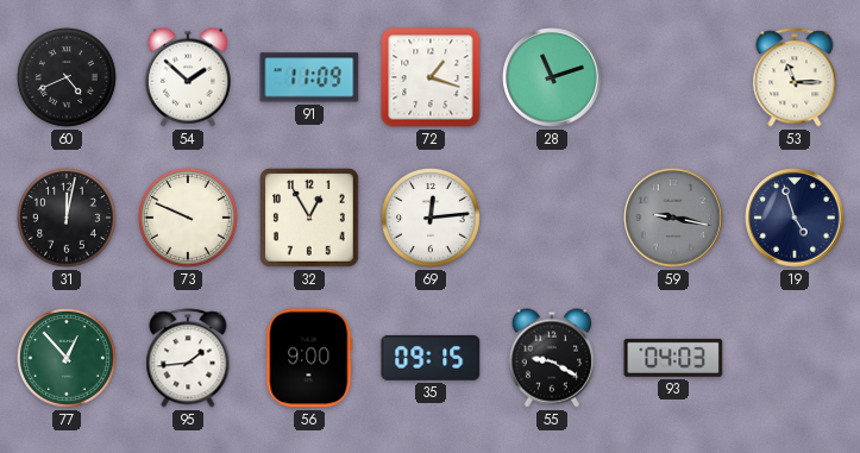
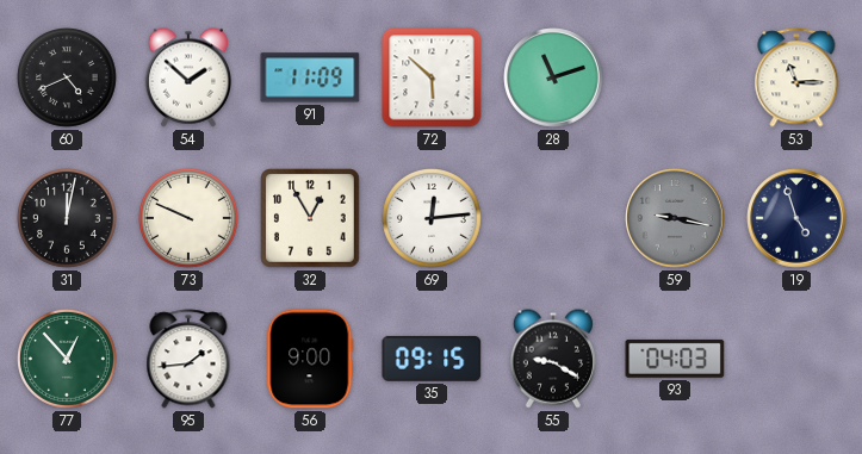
72: 1:18 -> 5:52
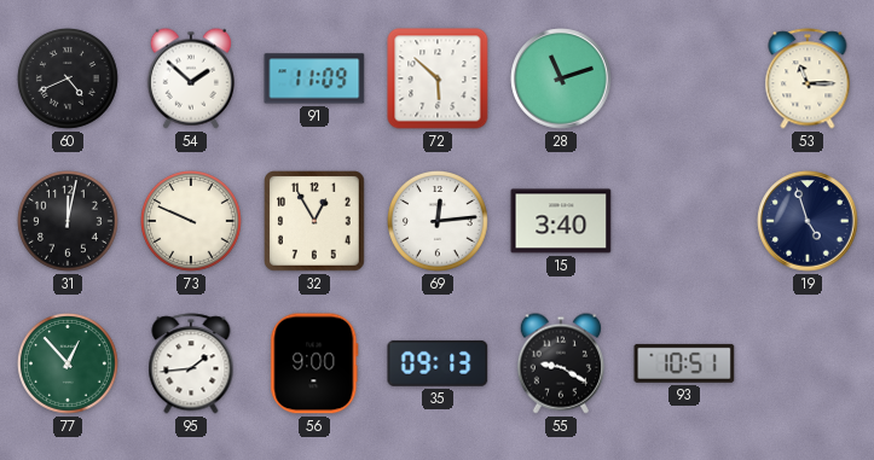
15: none -> 3:40
59: 9:17 -> none
35: 09:15 -> 09:13
93: 04:03 -> 10:51
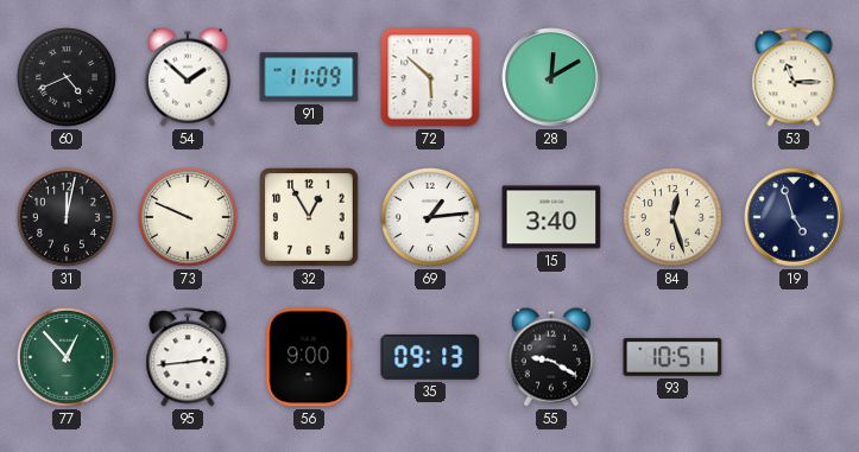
28: 11:12 -> 12:10
69: 12:14 -> 1:14
84: none -> 12:27
95: 1:44 -> 2:44
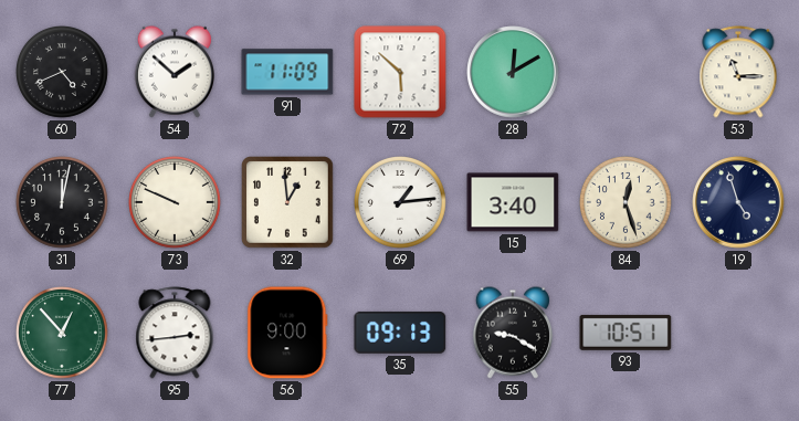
32: 12:55 -> 12:59
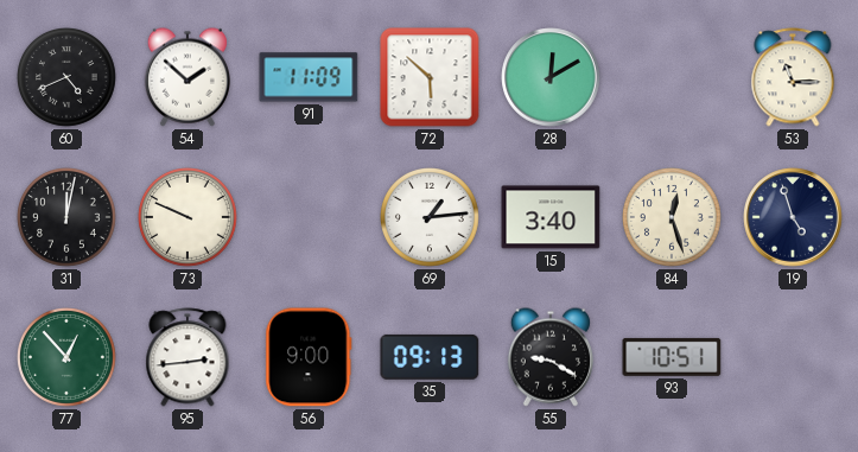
32: 12:59 -> none
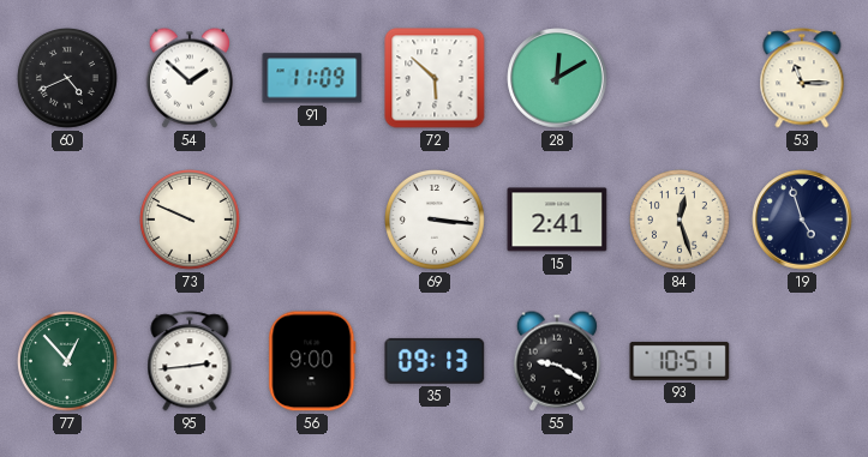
31: 12:02 -> none
69: 1:14 -> 3:16
15: 3:40 -> 2:41
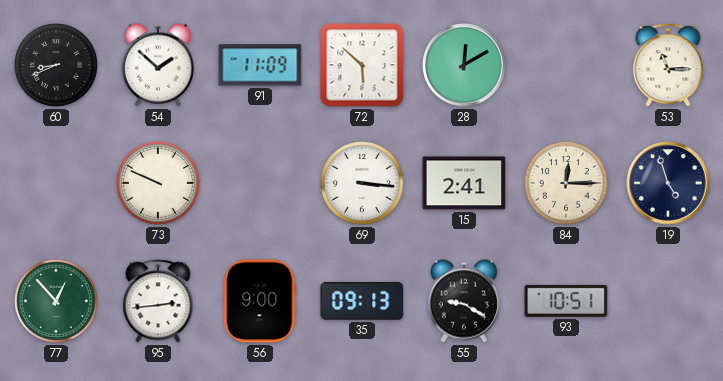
60: 4:41 -> 8:41
84: 12:27 -> 12:15
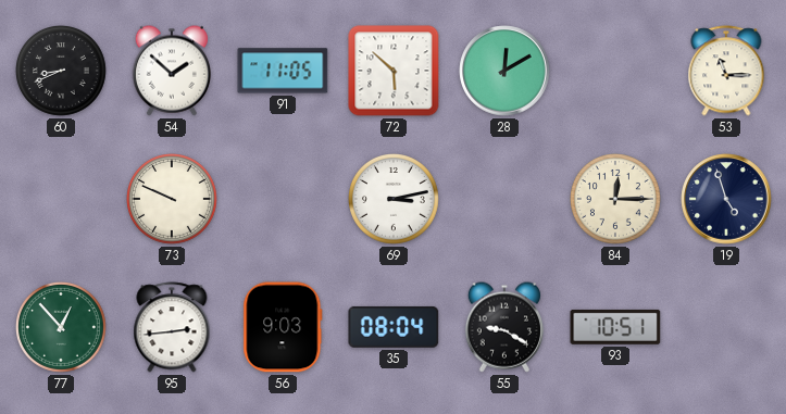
91: 11:09 -> 11:05
69: 3:16 -> 3:13
15: 2:41 -> none
56: 9:00 -> 9:03
35: 09:13 -> 08:04
